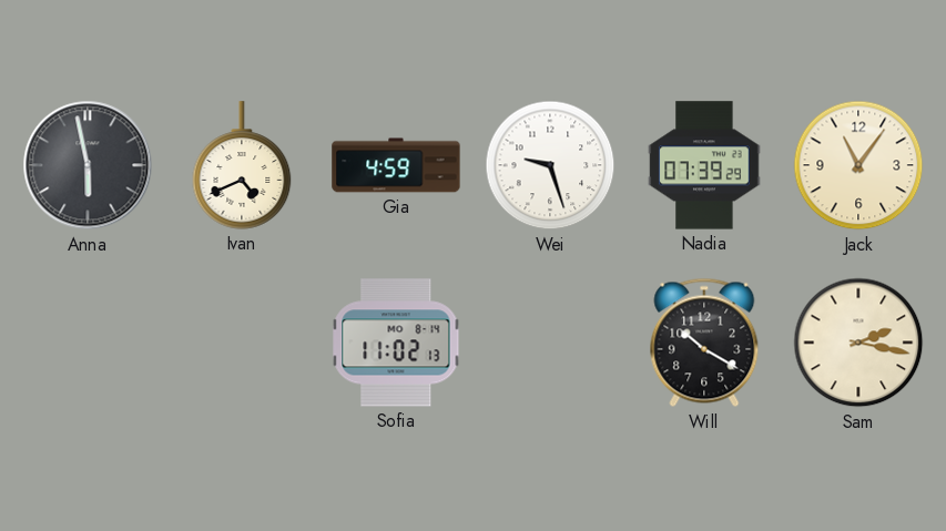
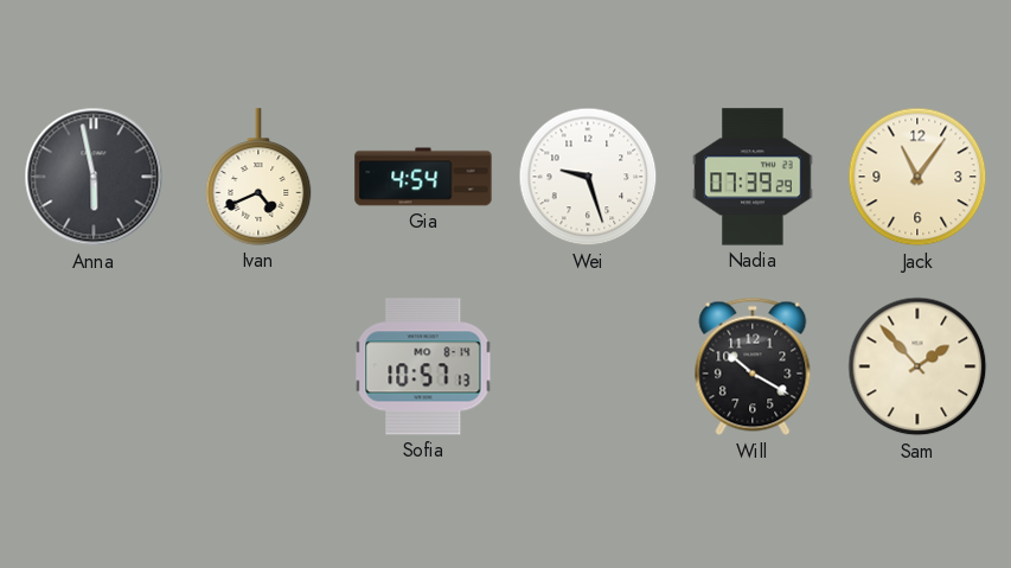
Gia: 4:59 -> 4:54
Sofia: 11:02 -> 10:57
Sam: 2:17 -> 1:53
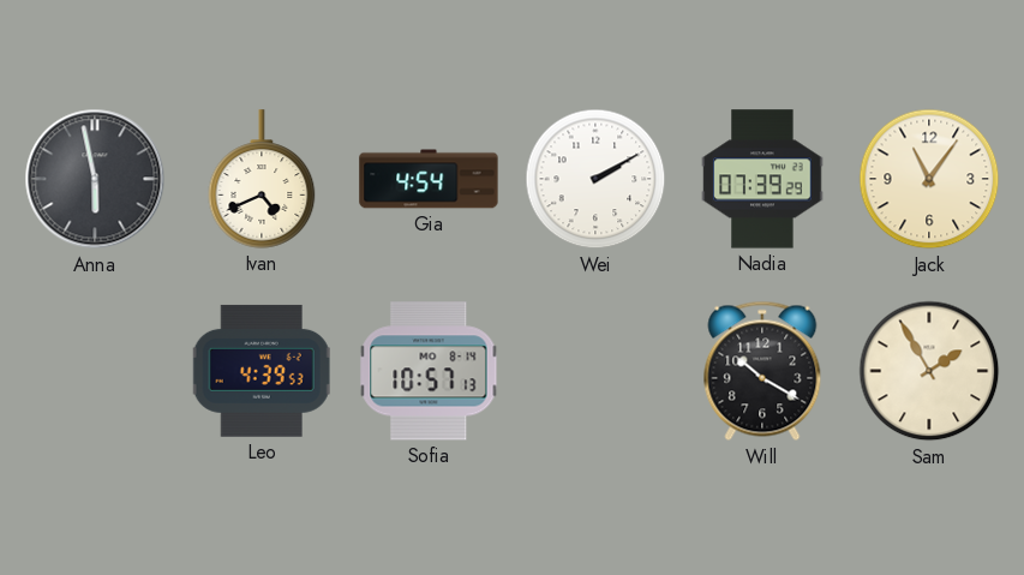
Wei: 9:27 -> 2:10
Leo: none -> 4:39
Sam: 1:53 -> 1:55
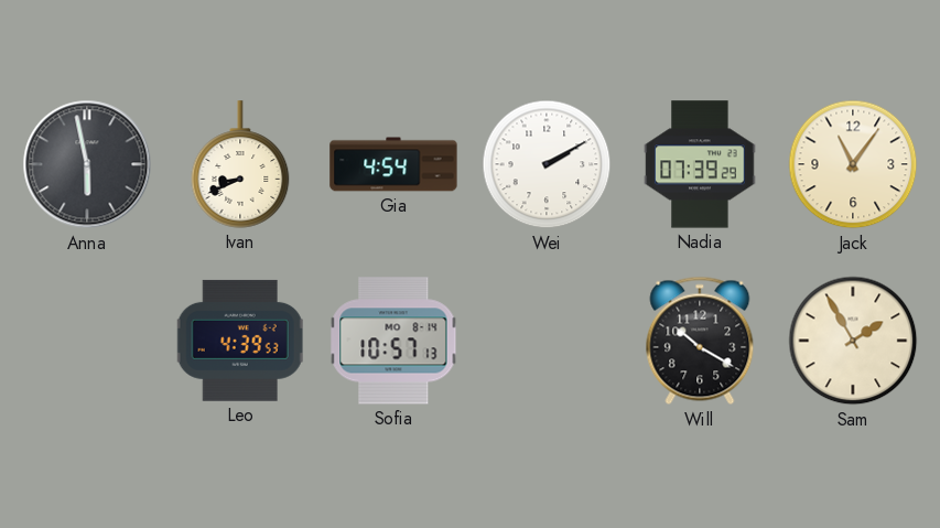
Ivan: 4:41 -> 8:41
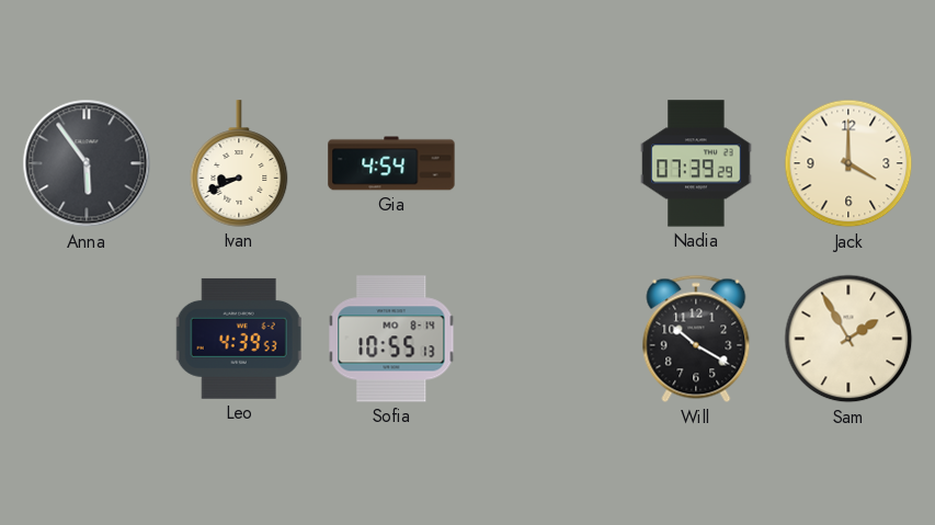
Anna: 5:58 -> 5:54
Wei: 2:10 -> none
Jack: 11:06 -> 4:00
Sofia: 10:57 -> 10:55
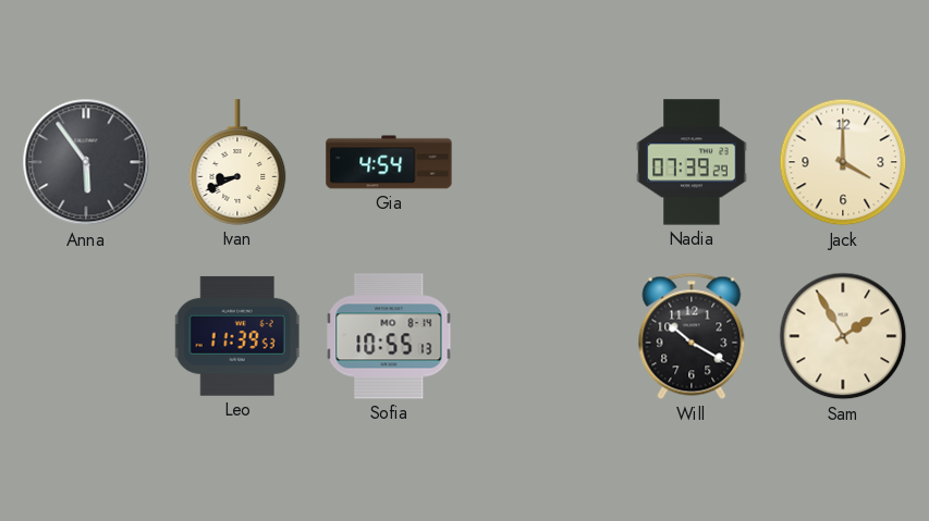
Leo: 4:39 -> 11:39
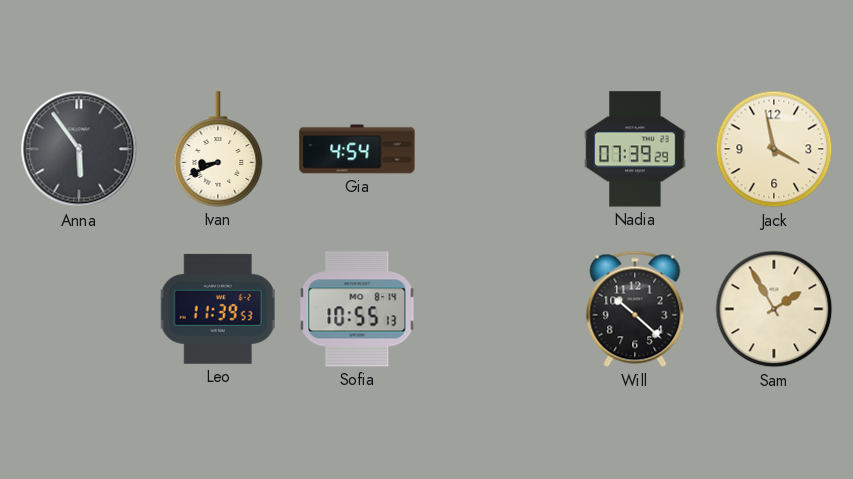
Jack: 4:00 -> 3:58
Will: 10:20 -> 10:22
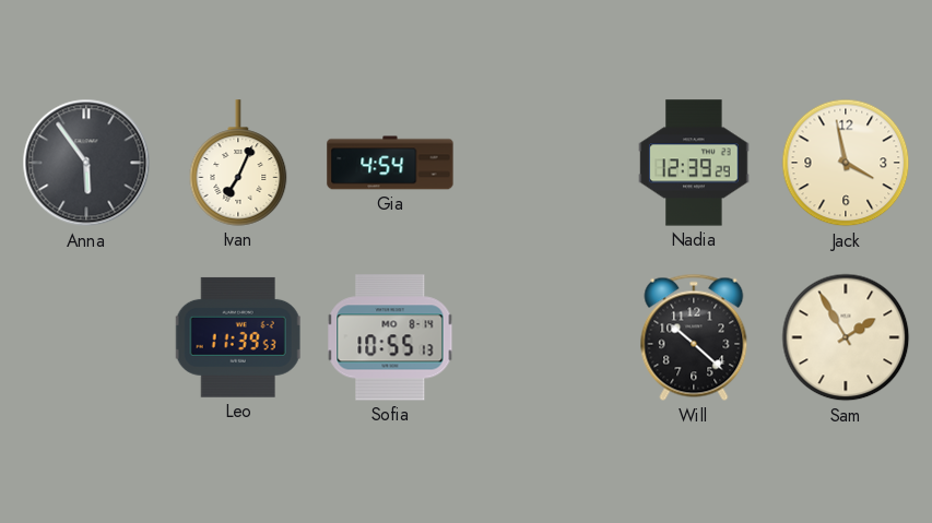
Ivan: 8:41 -> 7:04
Nadia: 07:39 -> 12:39
